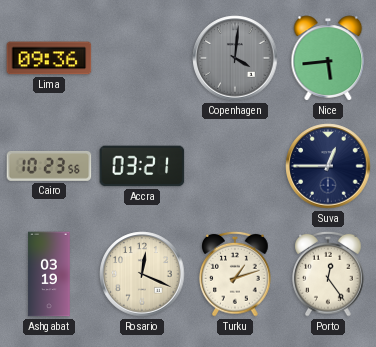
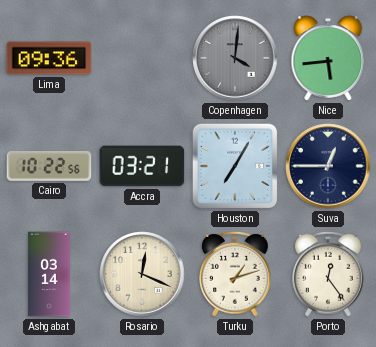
Cairo: 10:23 -> 10:22
Houston: none -> 7:05
Ashgabat: 03:19 -> 03:14
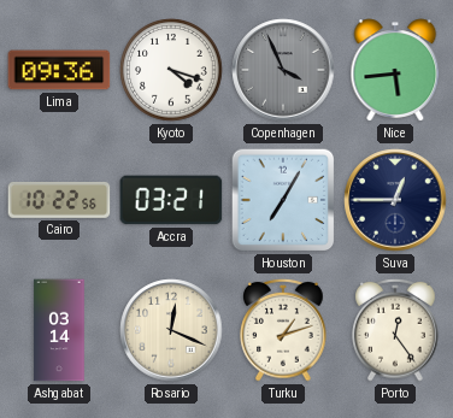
Kyoto: none -> 4:18
Copenhagen: 4:01 -> 3:56
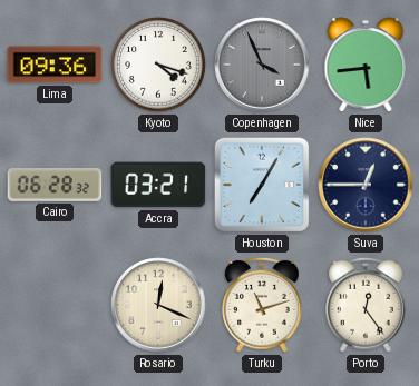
Cairo: 10:22 -> 06:28
Ashgabat: 03:14 -> none
Turku: 1:12 -> 11:12
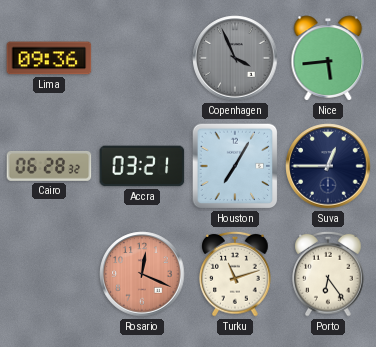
Kyoto: 4:18 -> none
Rosario dial: cream -> salmon
Porto: 12:24 -> 6:24
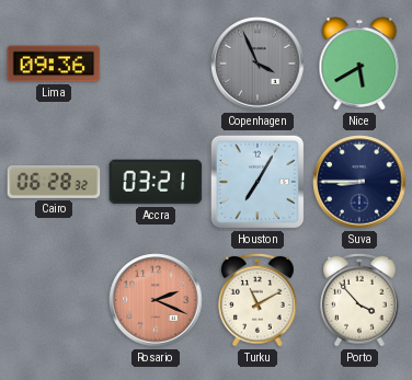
Nice: 5:44 -> 5:40
Suva: 12:45 -> 8:45
Rosario: 12:19 -> 2:19
Turku: 11:12 -> 11:10
Porto: 6:24 -> 3:53
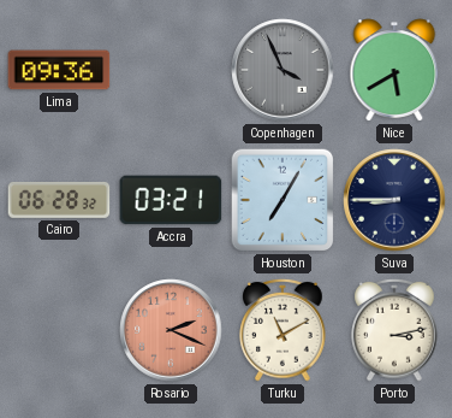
Porto: 3:53 -> 3:13
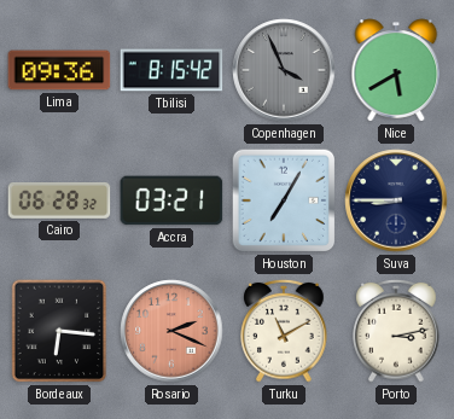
Tbilisi: none -> 8:15
Bordeaux: none -> 6:16
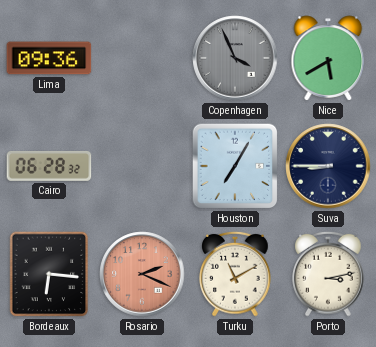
Tbilisi: 8:15 -> none
Accra: 03:21 -> none
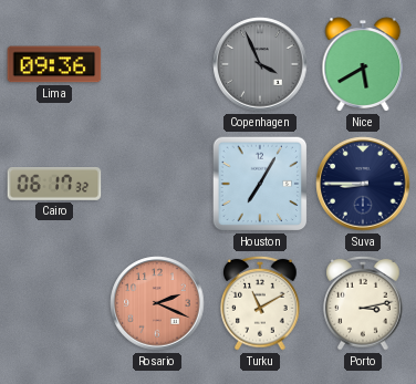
Cairo: 06:28 -> 06:17
Bordeaux: 6:16 -> none
